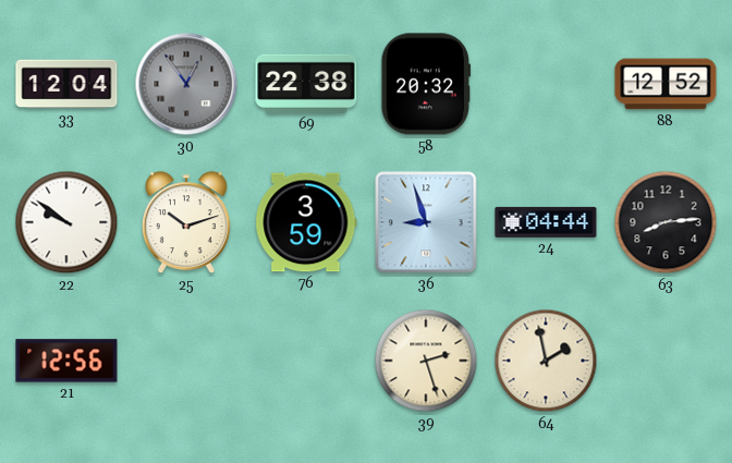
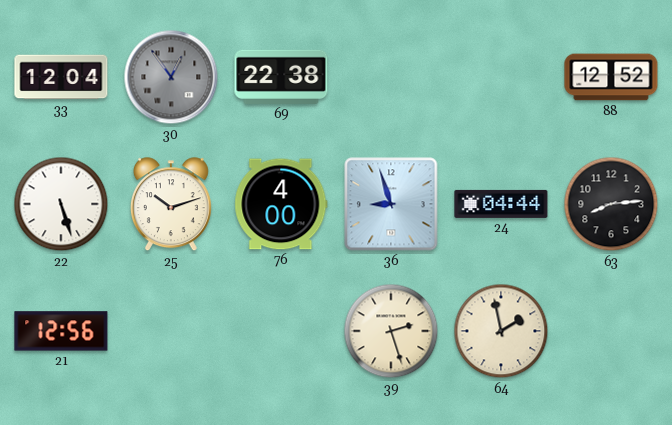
58: 20:32 -> none
22: 9:51 -> 5:27
76: 3:59 -> 4:00
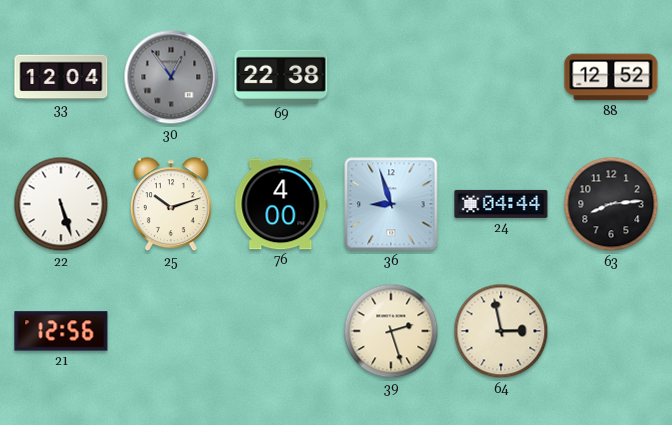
64: 1:58 -> 2:58
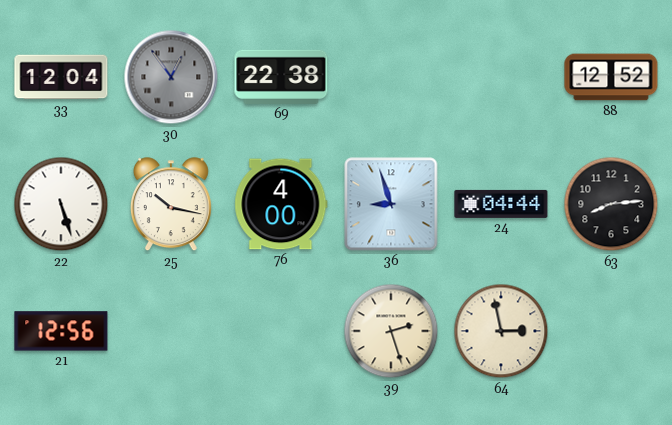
25: 10:12 -> 10:17
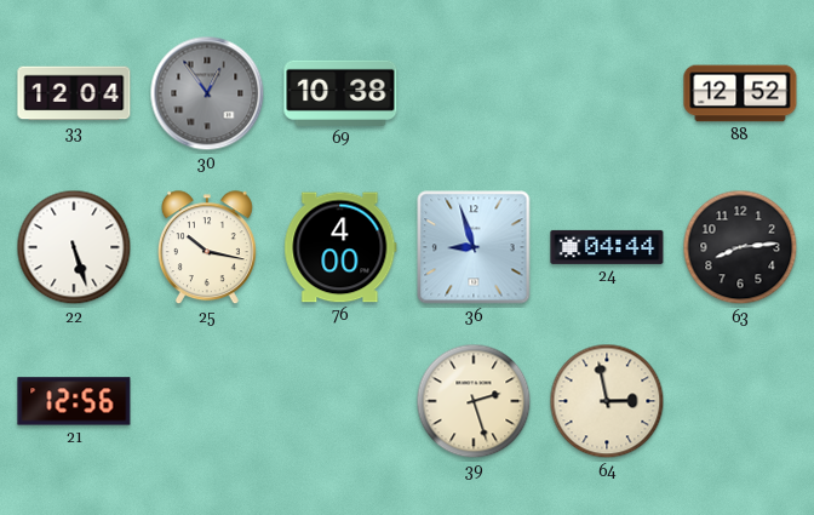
69: 22:38 -> 10:38
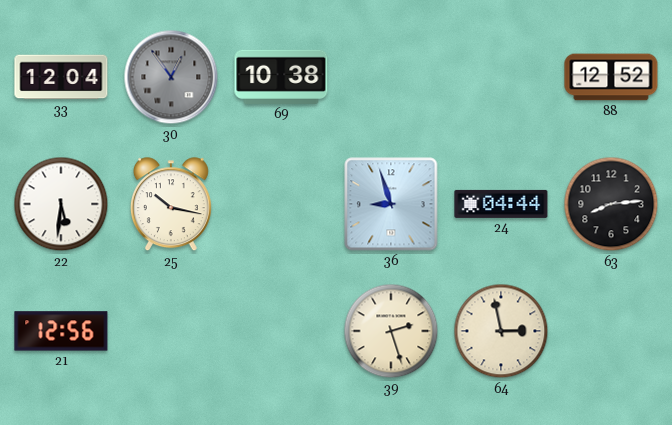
22: 5:27 -> 5:31
76: 4:00 -> none
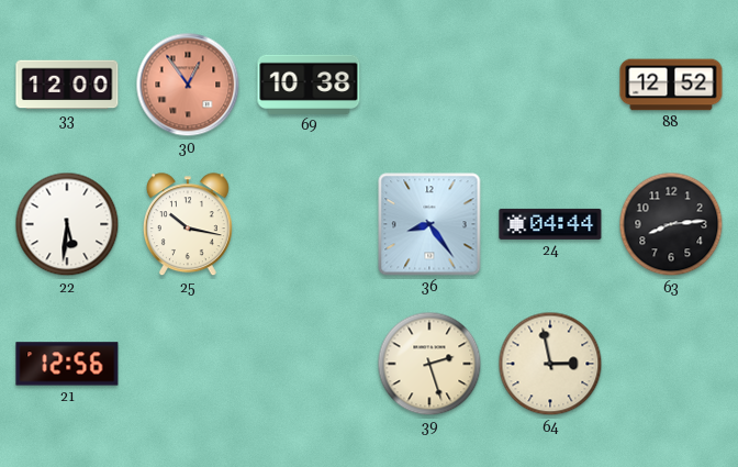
33: 12:04 -> 12:00
30 dial: grey -> salmon
36: 8:57 -> 8:24
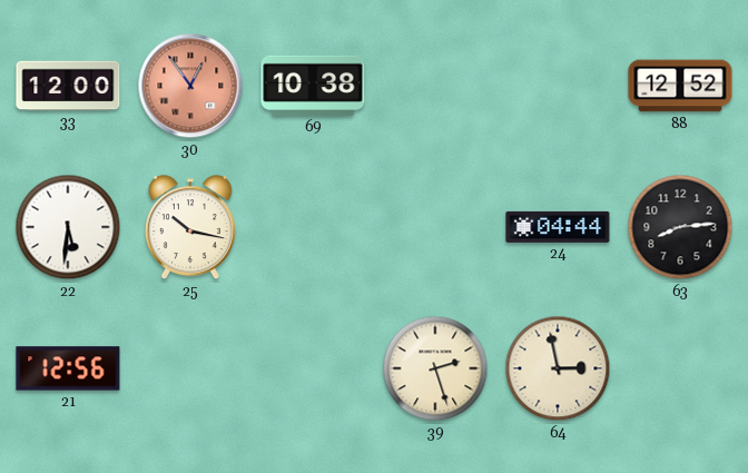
36: 8:24 -> none
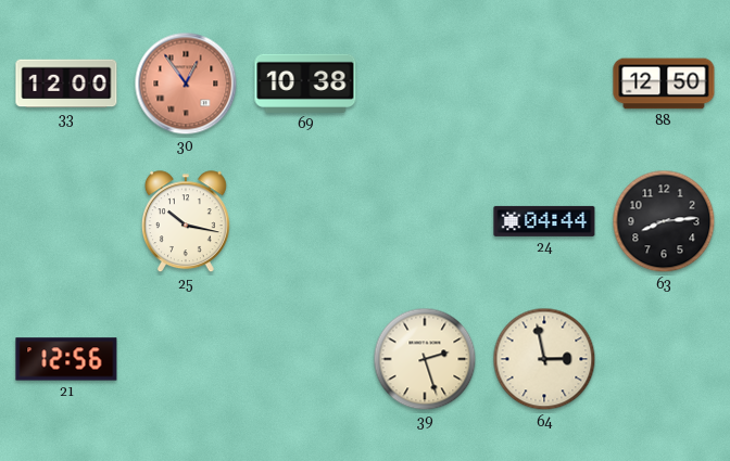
88: 12:52 -> 12:50
22: 5:31 -> none
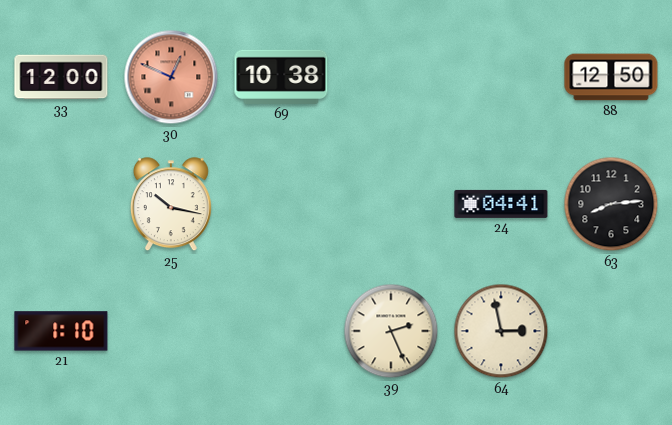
30: 12:54 -> 12:49
24: 04:44 -> 04:41
21: 12:56 -> 1:10
39: 2:27 -> 2:26
